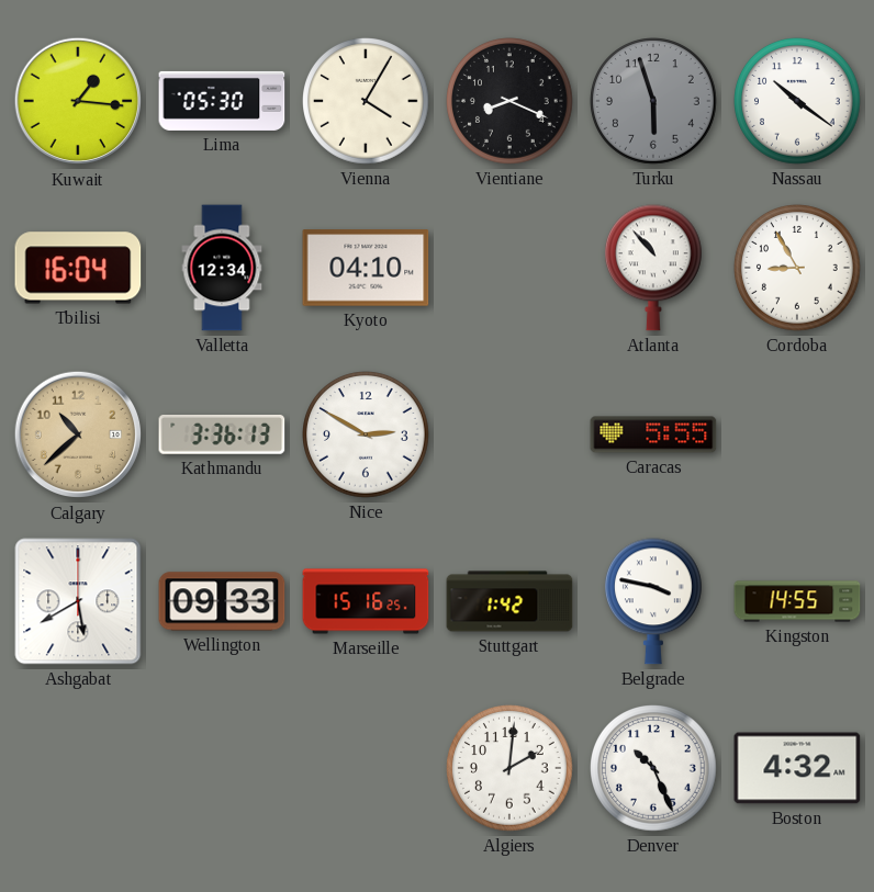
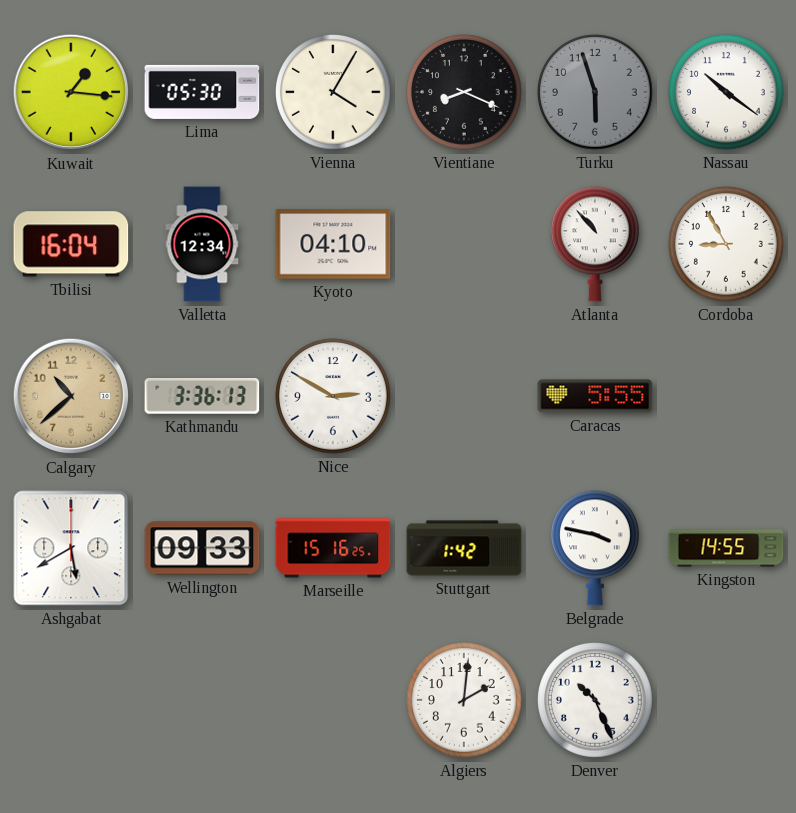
Boston: 4:32 -> none
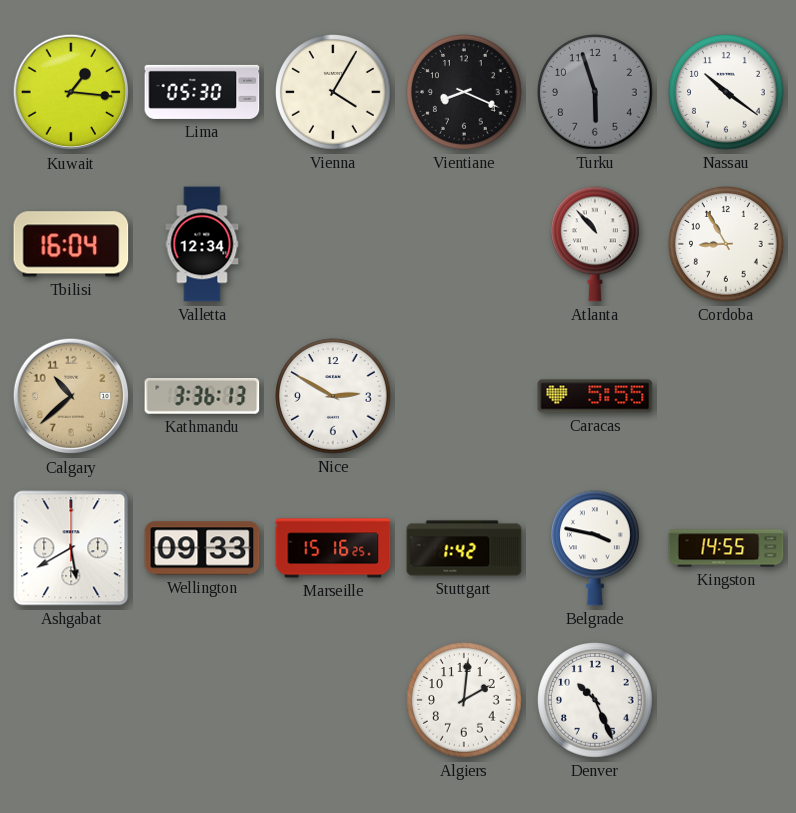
Kyoto: 04:10 -> none
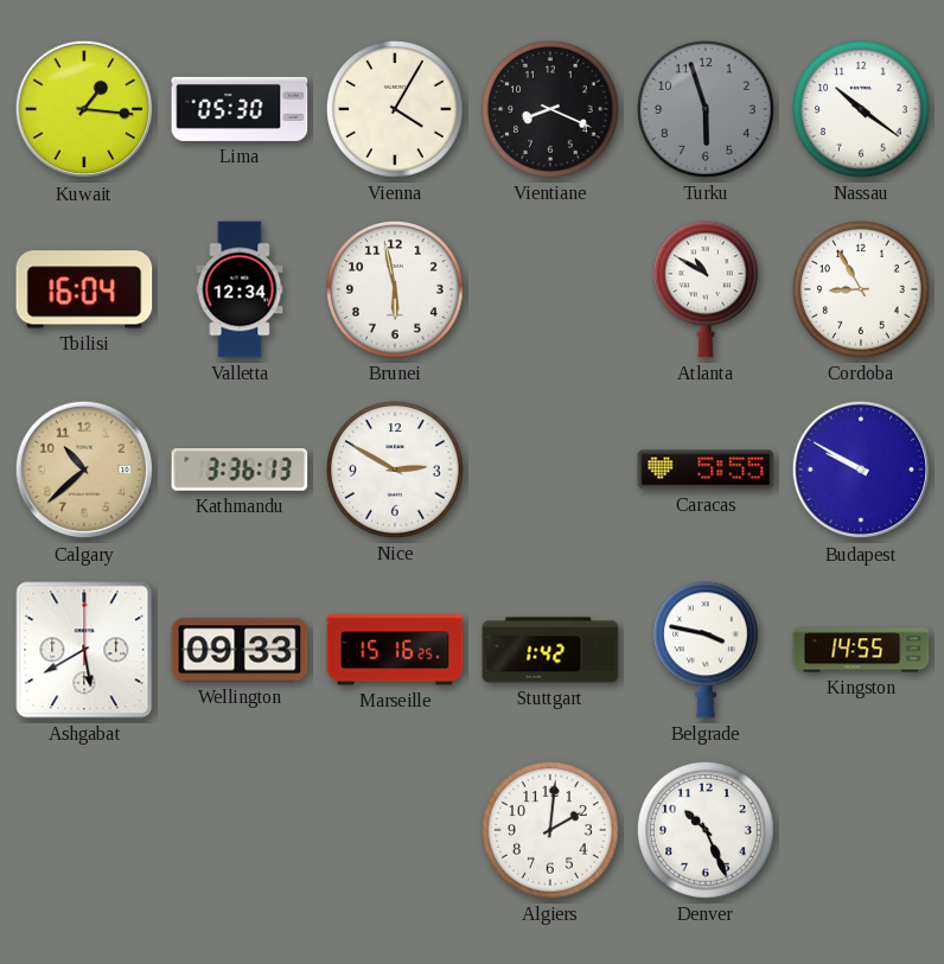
Brunei: none -> 5:58
Atlanta: 10:53 -> 10:50
Budapest: none -> 9:50
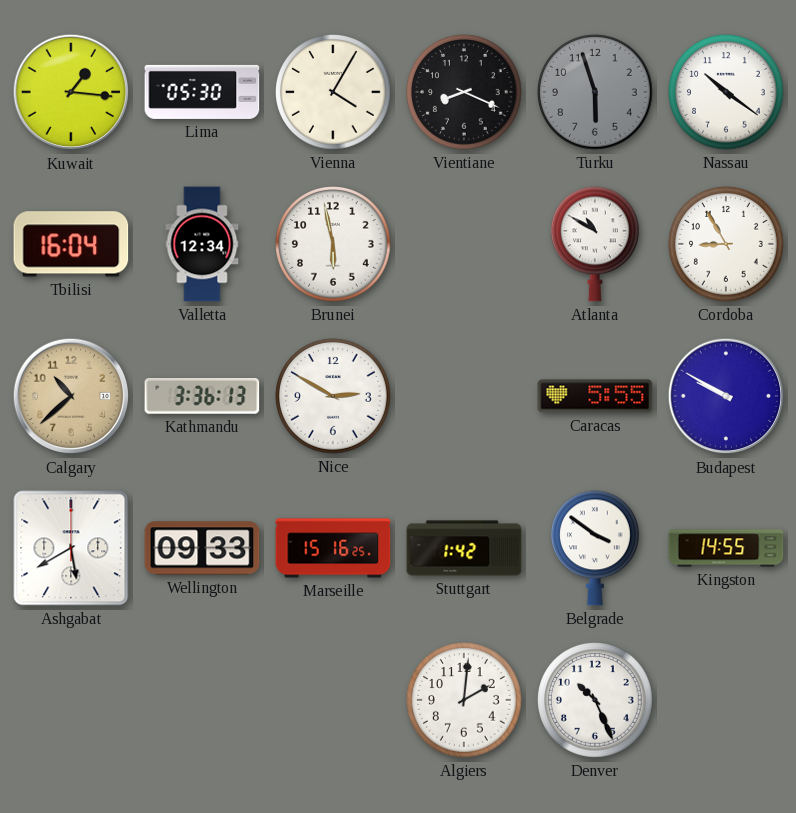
Belgrade: 3:47 -> 3:51
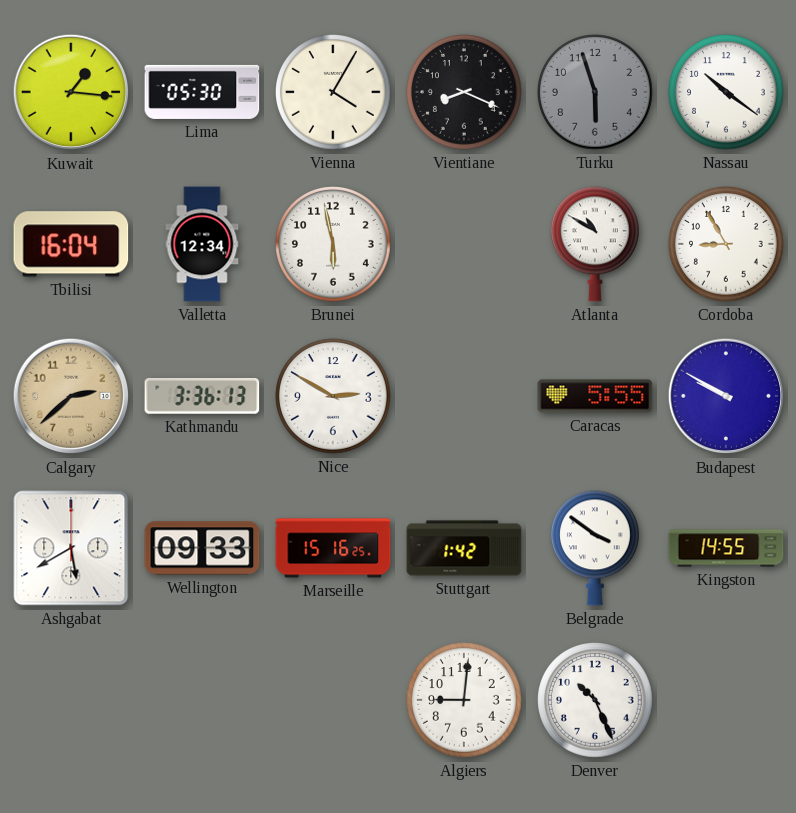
Calgary: 10:38 -> 2:38
Algiers: 2:01 -> 9:01
